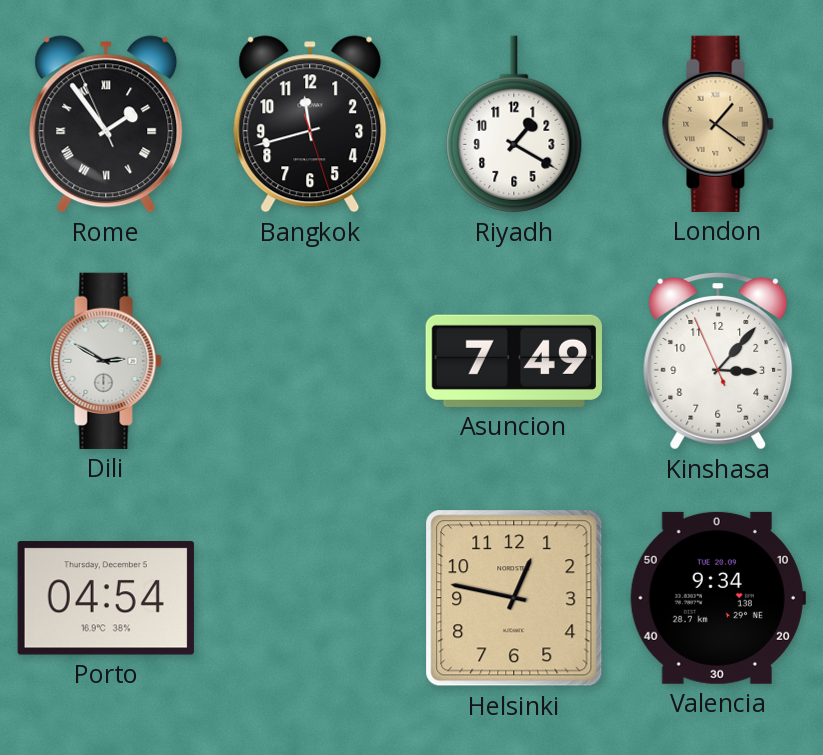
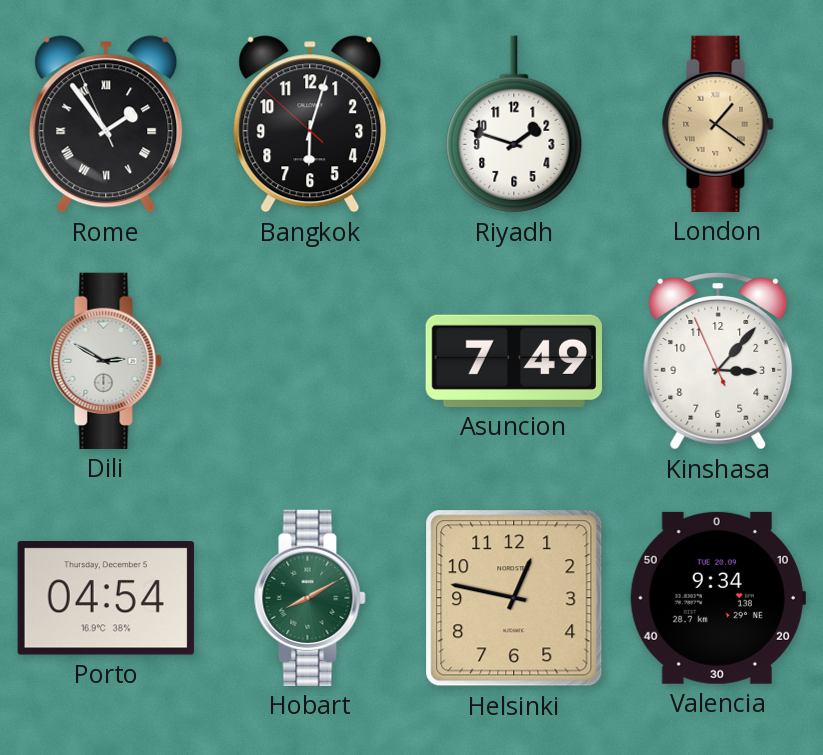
Bangkok: 11:42 -> 6:02
Riyadh: 1:20 -> 1:48
Hobart: none -> 8:10
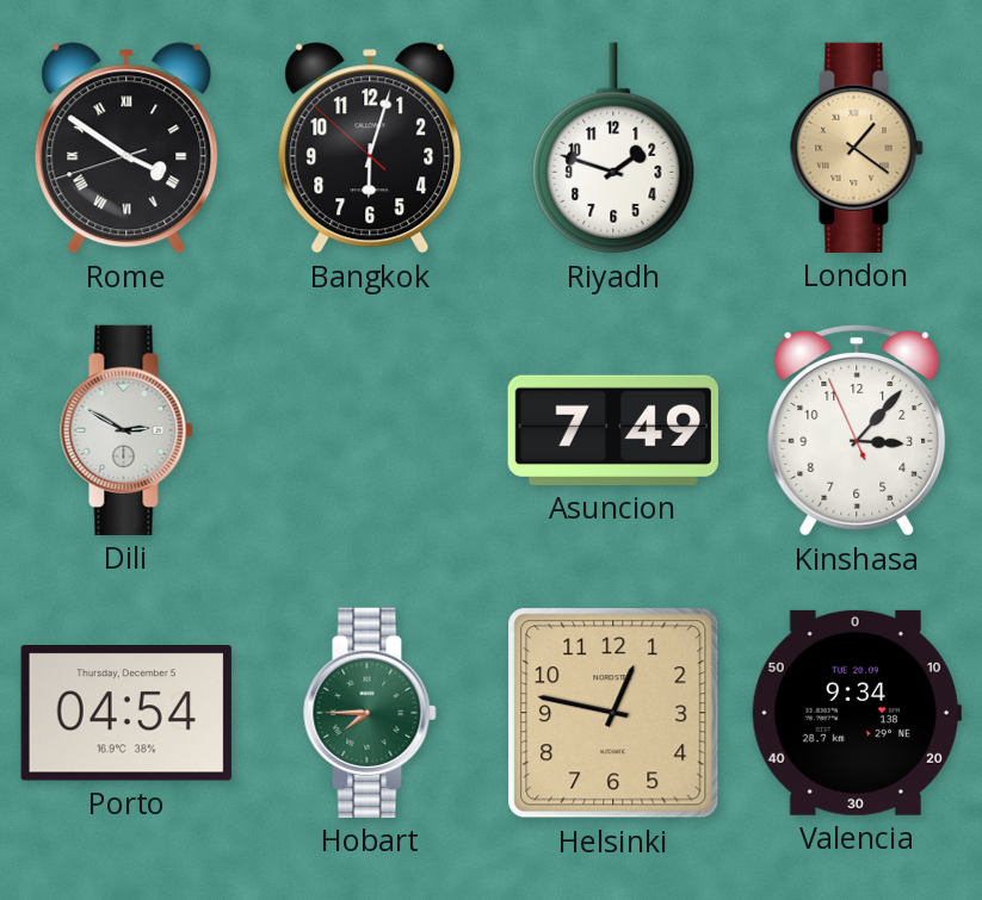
Rome: 1:53 -> 3:50
Hobart: 8:10 -> 7:45
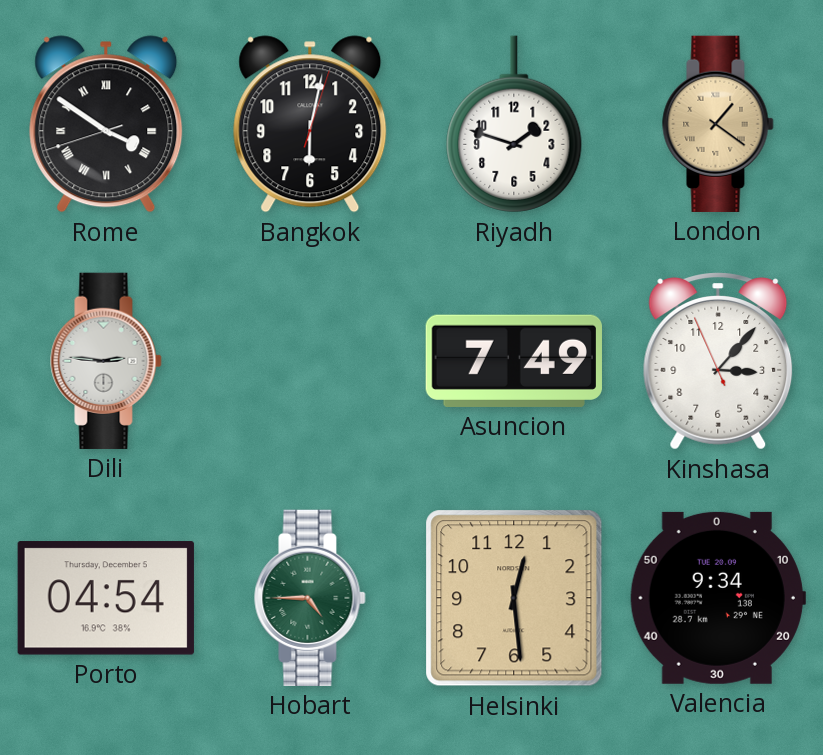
Bangkok: 6:02:52 -> 6:02:03
Dili: 2:50 -> 2:46
Hobart: 7:45 -> 4:45
Helsinki: 12:47 -> 12:29
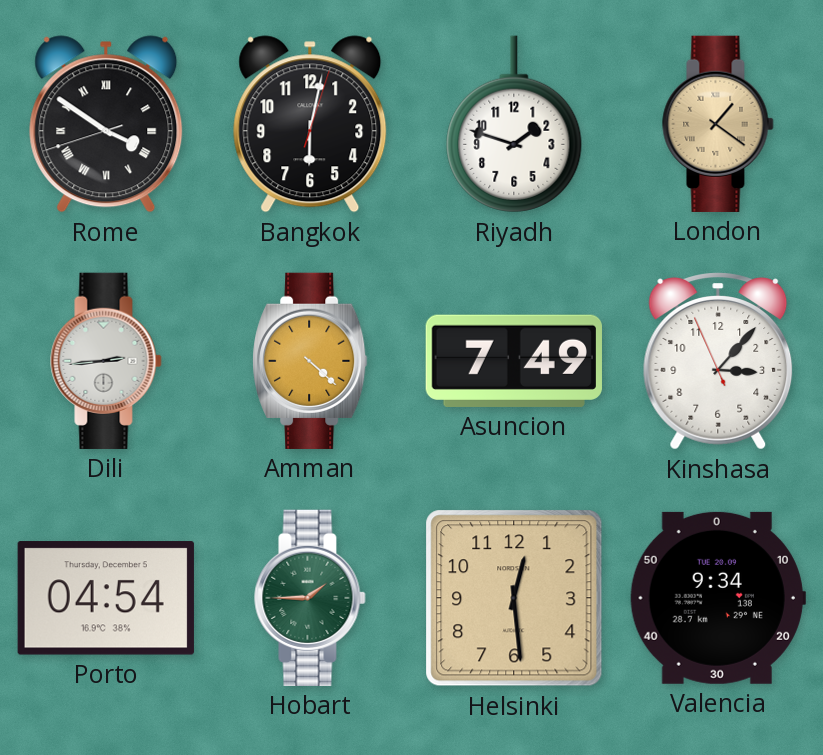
Dili: 2:46 -> 2:44
Amman: none -> 4:22
Hobart: 4:45 -> 1:45
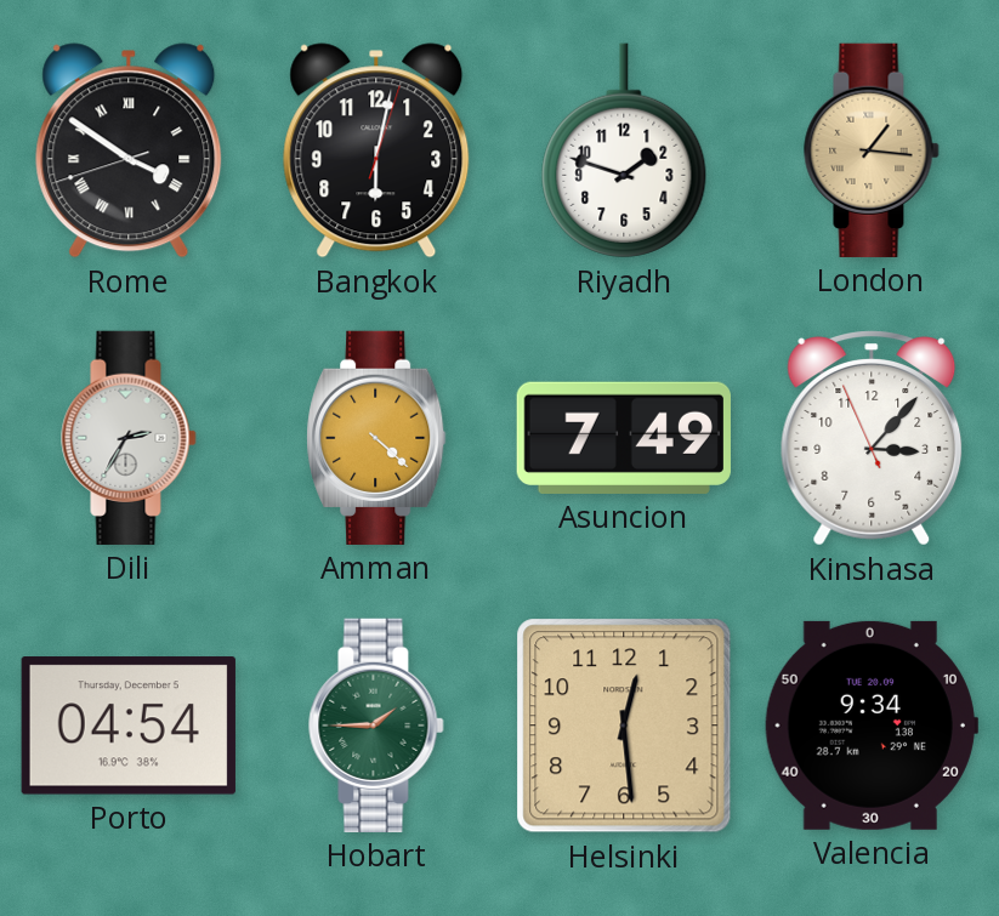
London: 1:21 -> 1:16
Dili: 2:44 -> 2:35
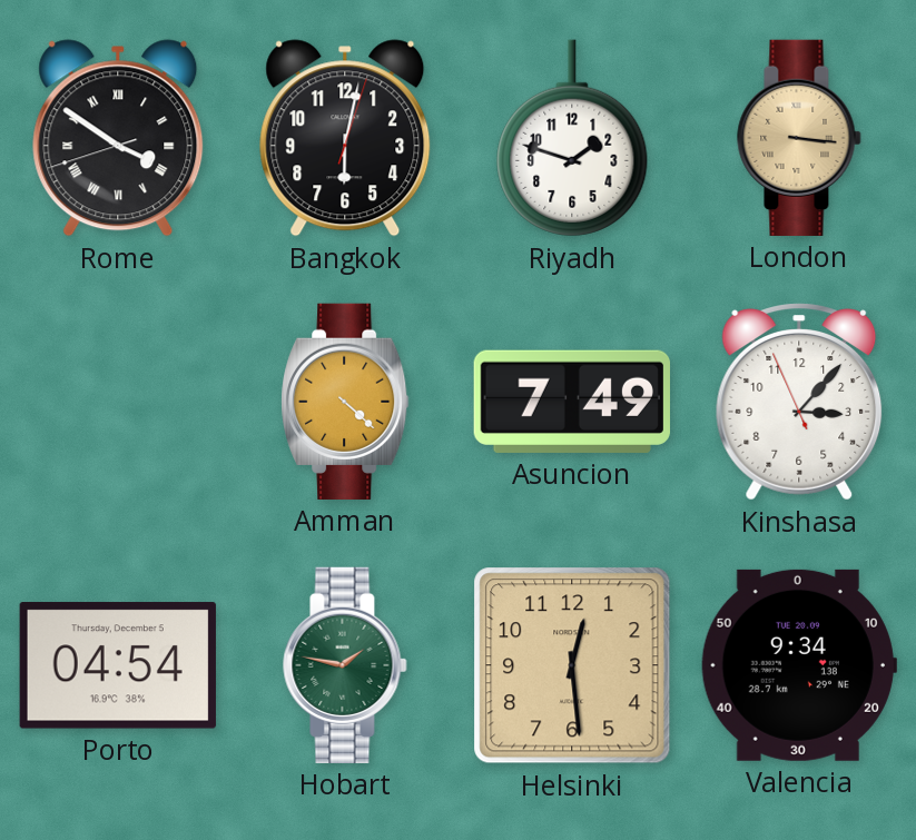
London: 1:16 -> 3:16
Dili: 2:35 -> none
Hobart: 1:45 -> 1:47
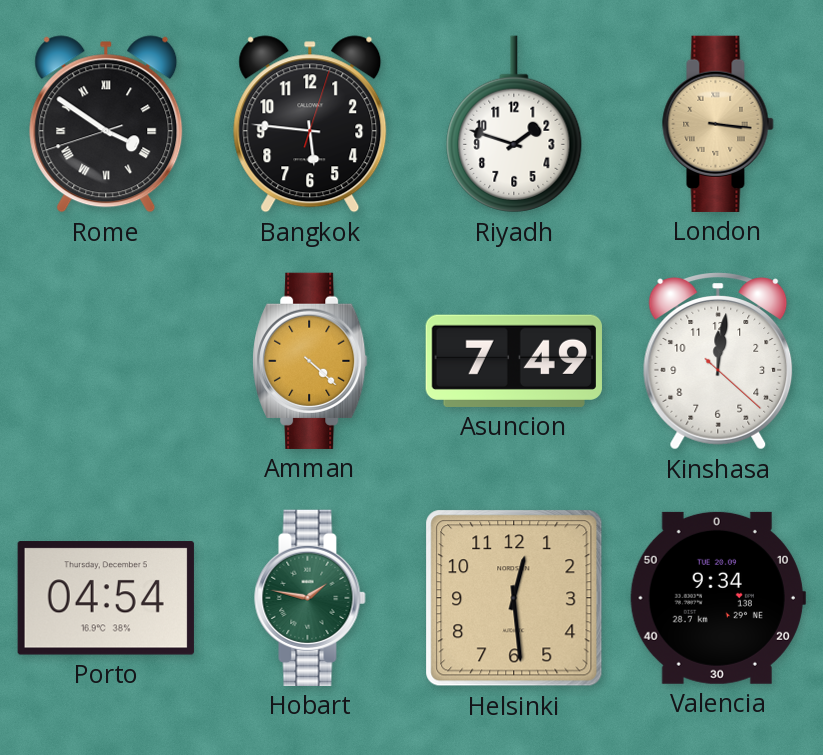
Bangkok: 6:02 -> 5:46
Kinshasa: 3:06 -> 12:01
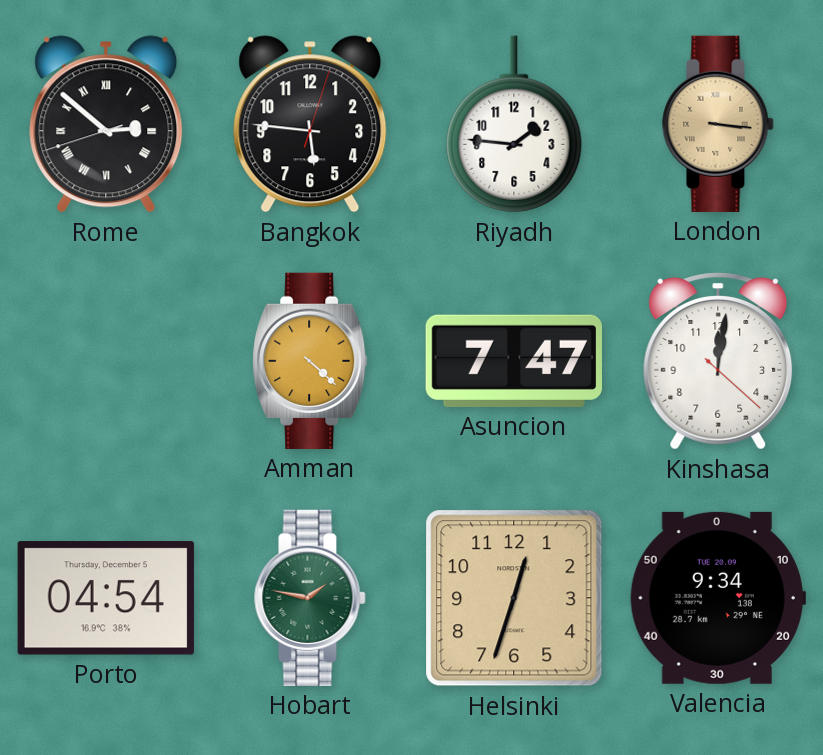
Rome: 3:50 -> 2:51
Riyadh: 1:48 -> 1:46
Asuncion: 7:49 -> 7:47
Helsinki: 12:29 -> 12:33
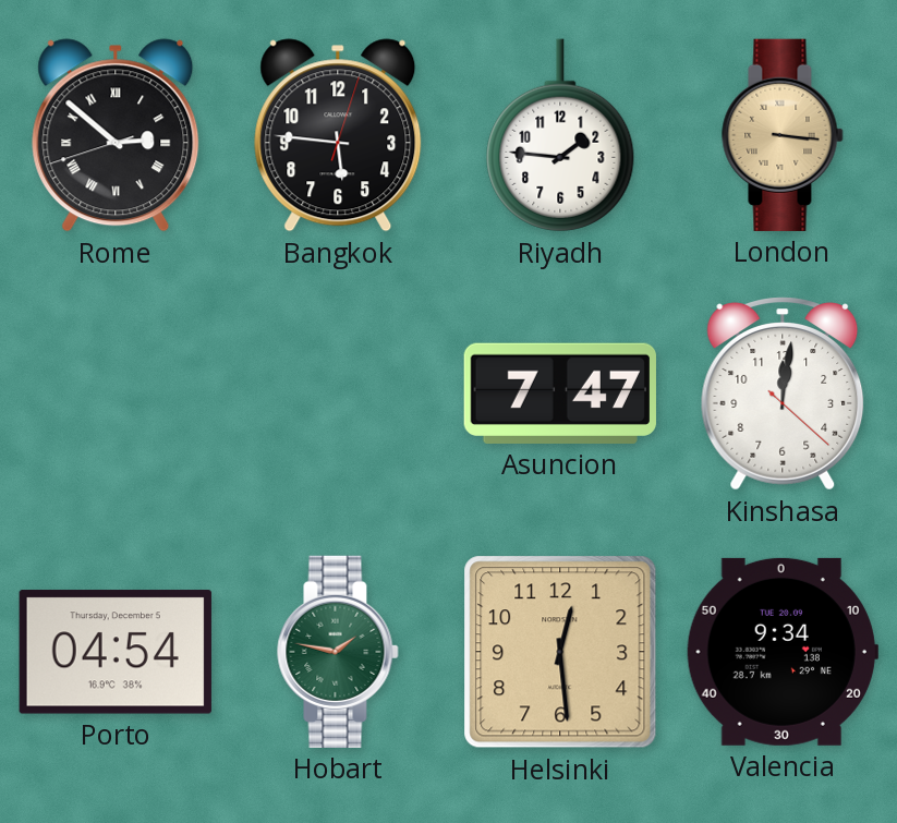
Amman: 4:22 -> none
Helsinki: 12:33 -> 12:29
